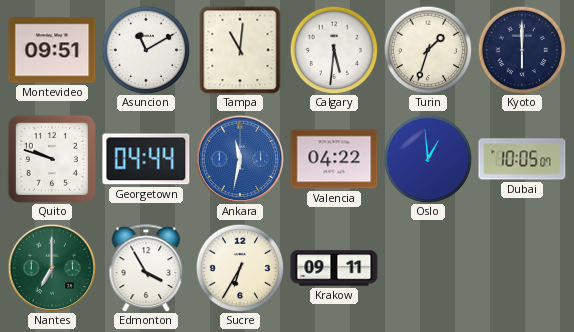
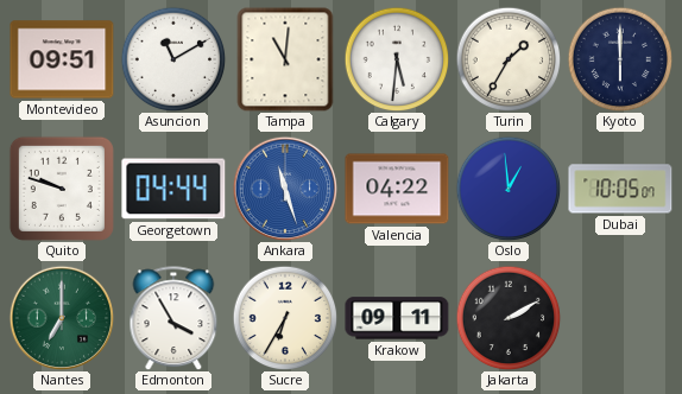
Turin: 1:33 -> 1:35
Ankara: 11:32 -> 11:27
Jakarta: none -> 2:10
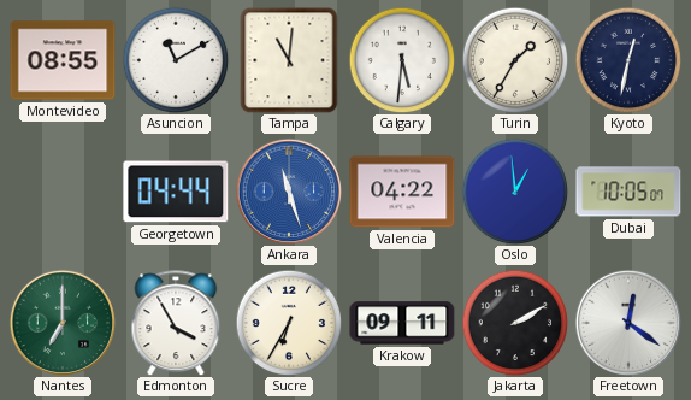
Montevideo: 09:51 -> 08:55
Kyoto: 6:00 -> 12:32
Quito: 9:48 -> none
Freetown: none -> 12:21
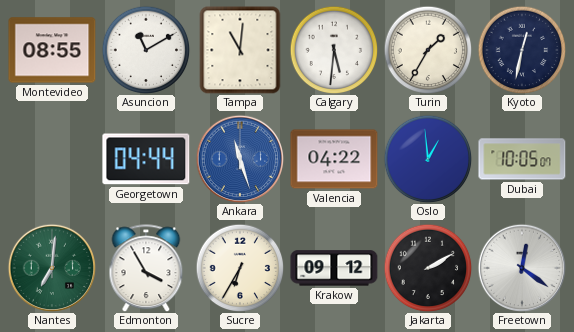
Nantes: 7:00 -> 7:01
Krakow: 09:11 -> 09:12
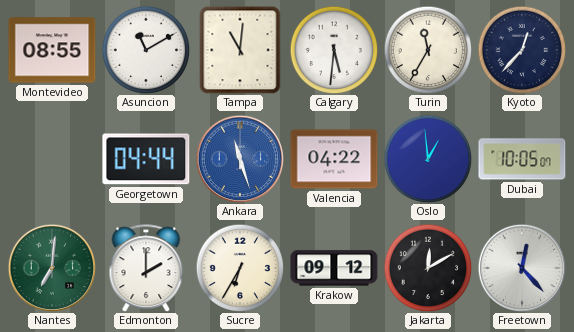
Turin: 1:35 -> 11:35
Kyoto: 12:32 -> 12:37
Edmonton: 3:55 -> 2:00
Jakarta: 2:10 -> 12:10
Freetown: 12:21 -> 12:23
